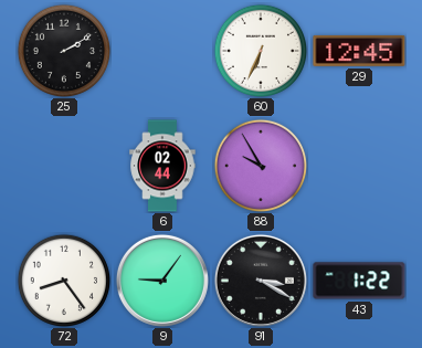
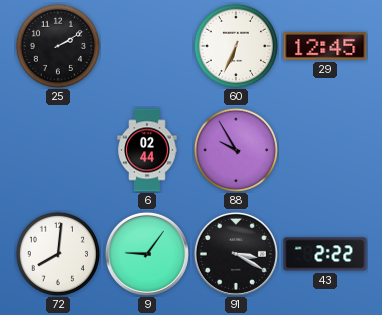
72: 8:24 -> 8:01
43: 1:22 -> 2:22
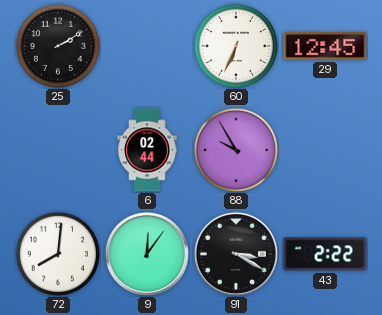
9: 9:06 -> 12:06
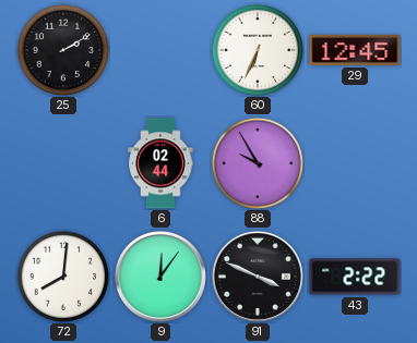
91: 3:20 -> 3:49
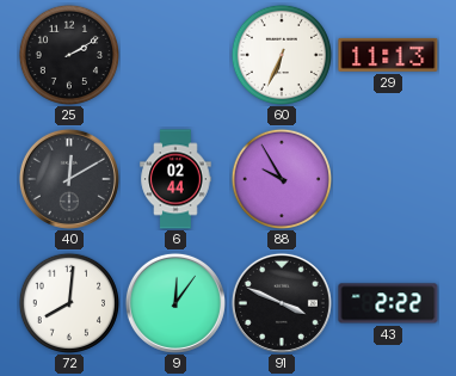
29: 12:45 -> 11:13
40: none -> 12:10
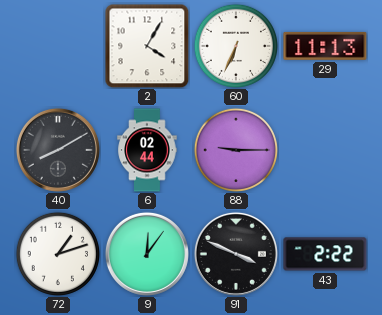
25: 2:10 -> none
2: none -> 4:05
40: 12:10 -> 8:10
88: 9:55 -> 9:15
72: 8:01 -> 1:12
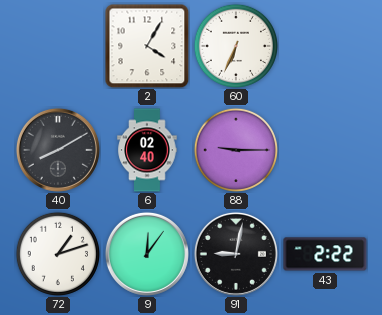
29: 11:13 -> none
6: 02:44 -> 02:40
91: 3:49 -> 9:02
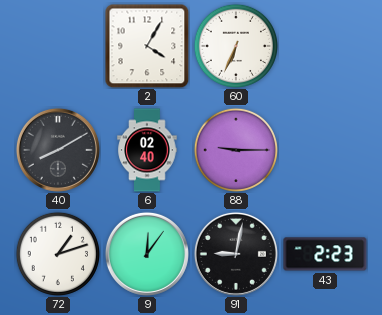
43: 2:22 -> 2:23
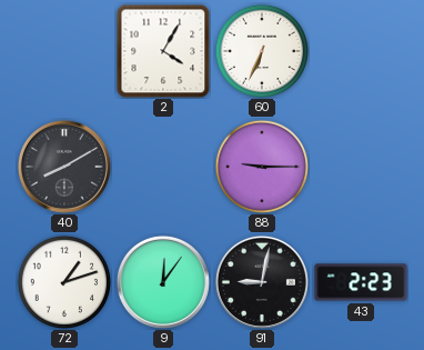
6: 02:40 -> none
